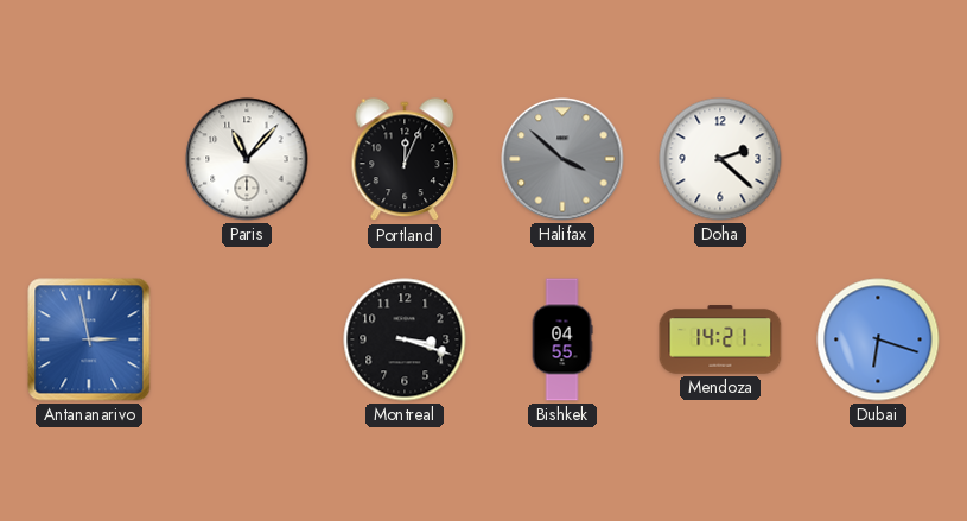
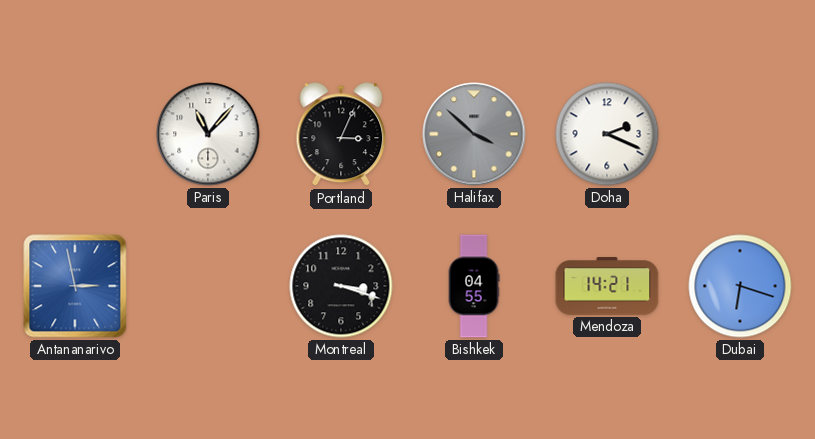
Portland: 12:04 -> 3:04
Doha: 2:22 -> 2:19
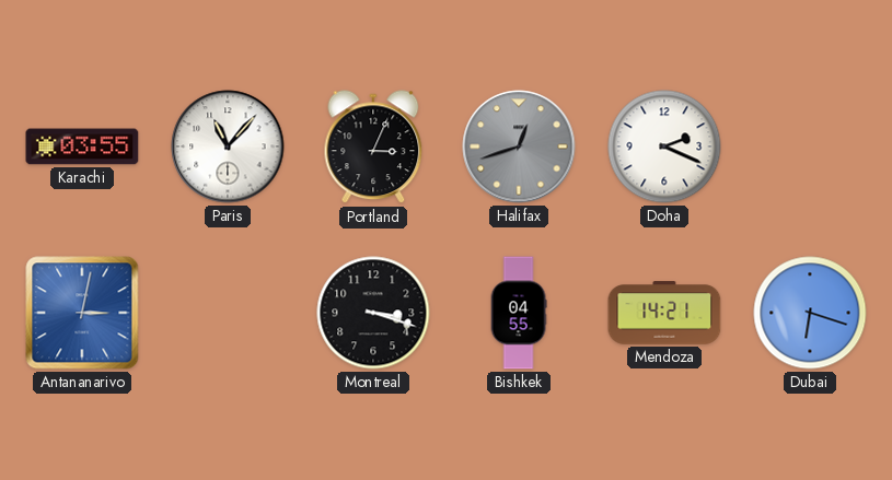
Karachi: none -> 03:55
Halifax: 3:52 -> 12:42
Antananarivo: 2:58 -> 3:02
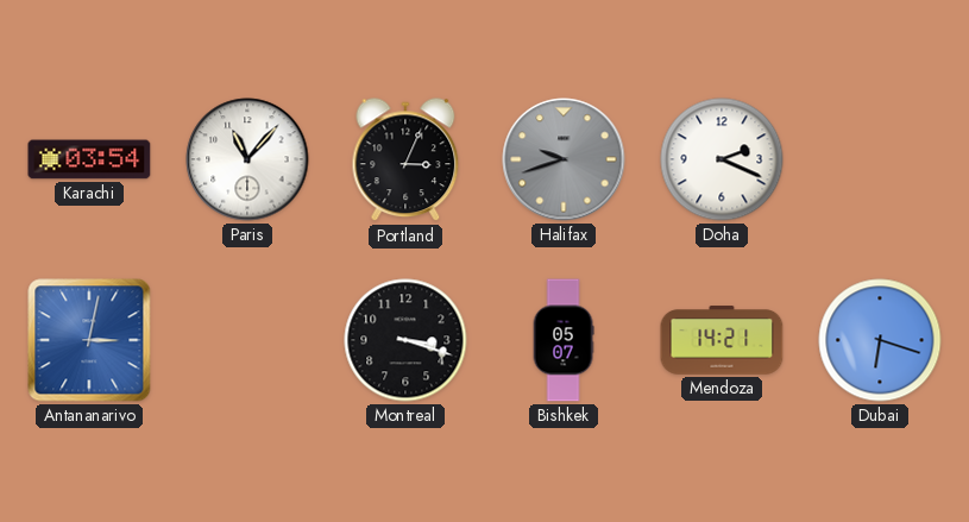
Karachi: 03:55 -> 03:54
Halifax: 12:42 -> 9:42
Bishkek: 04:55 -> 05:07
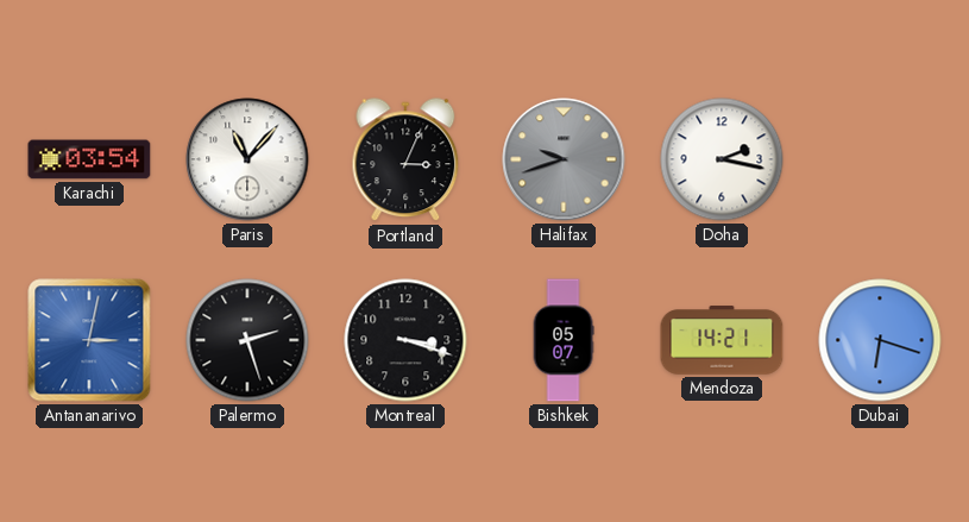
Doha: 2:19 -> 2:17
Palermo: none -> 2:27
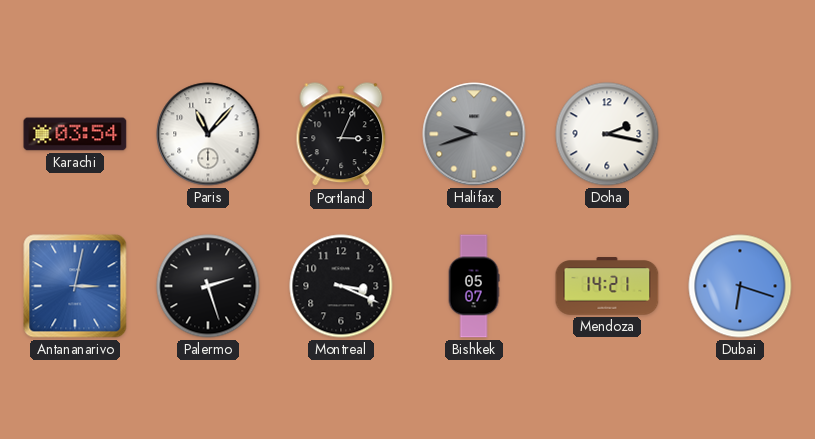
Montreal: 3:18 -> 3:19
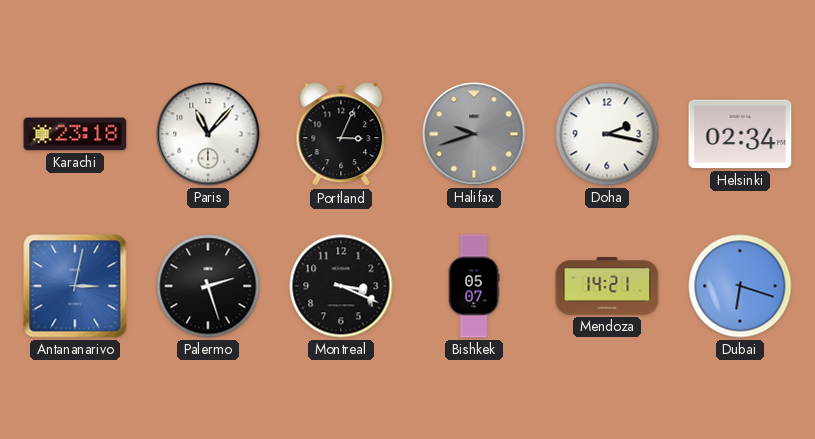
Karachi: 03:54 -> 23:18
Helsinki: none -> 02:34
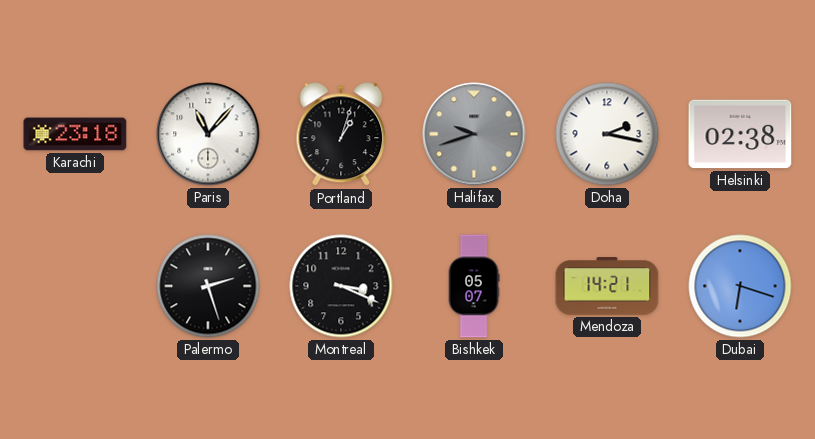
Portland: 3:04 -> 1:03
Helsinki: 02:34 -> 02:38
Antananarivo: 3:02 -> none
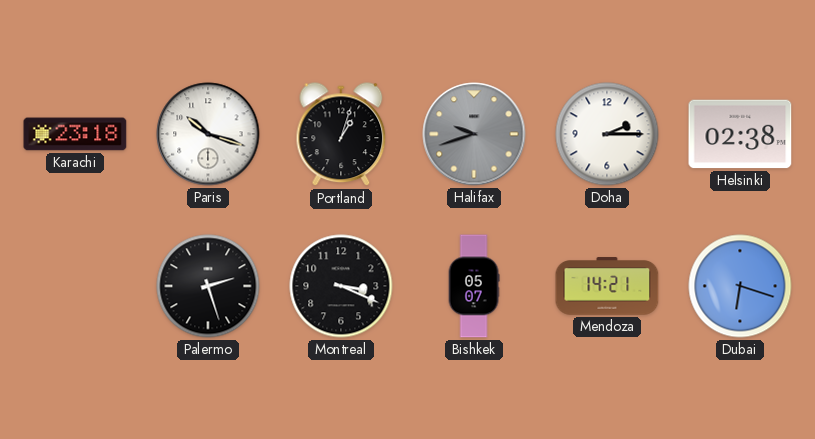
Paris: 11:07 -> 10:18
Doha: 2:17 -> 2:15
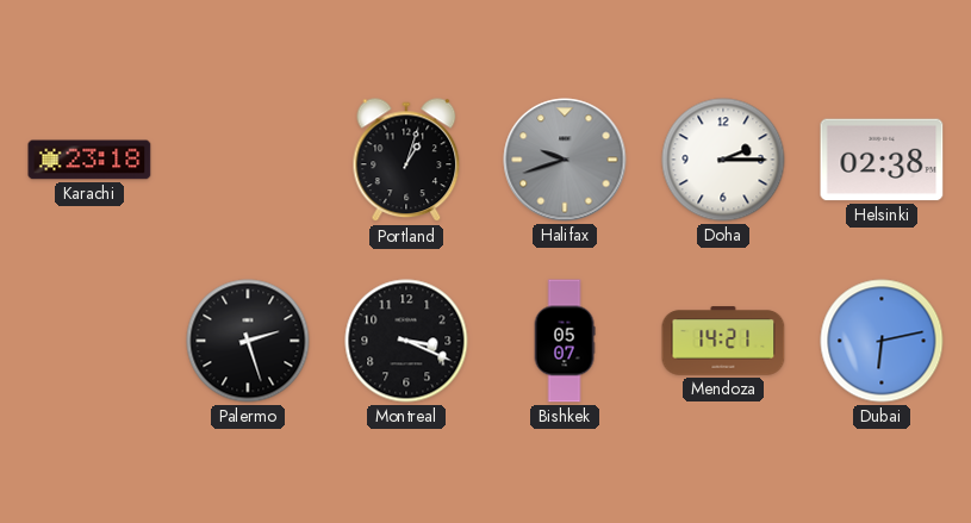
Paris: 10:18 -> none
Dubai: 6:18 -> 6:13
